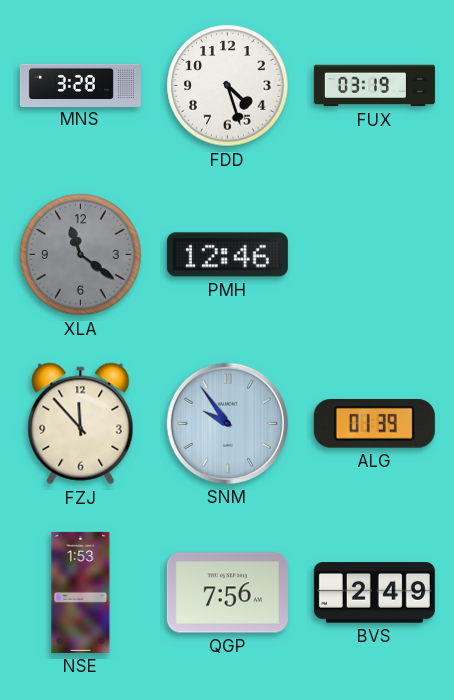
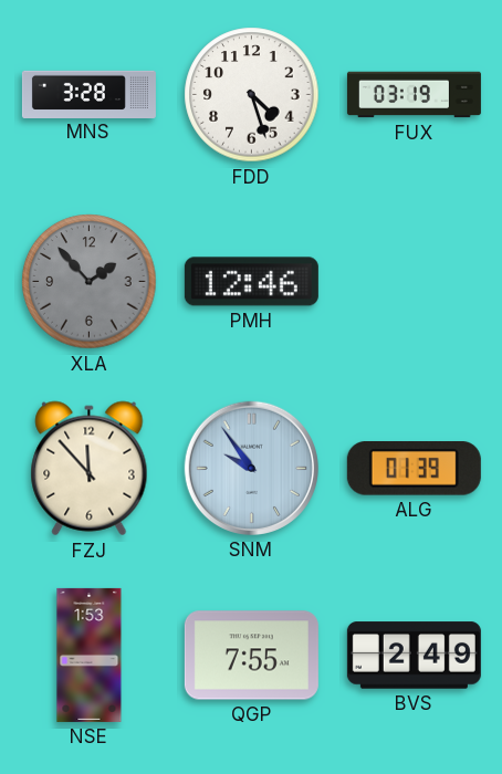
XLA: 11:21 -> 1:53
QGP: 7:56 -> 7:55
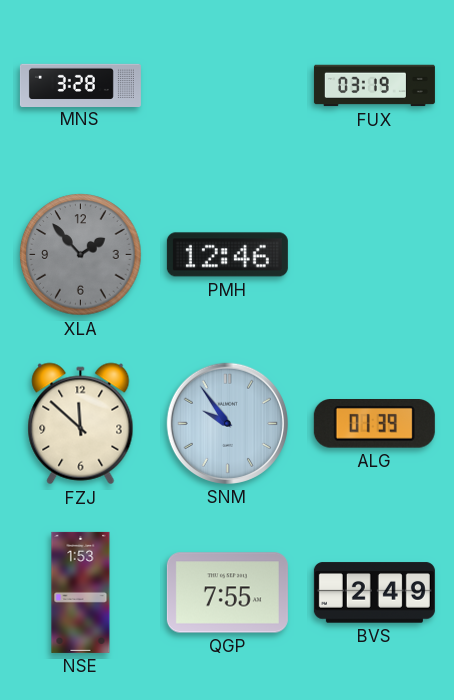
FDD: 4:27 -> none
FZJ: 11:53 -> 11:52
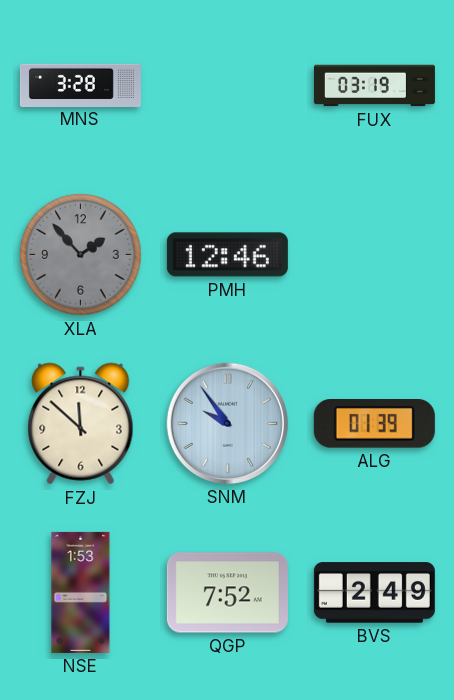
QGP: 7:55 -> 7:52
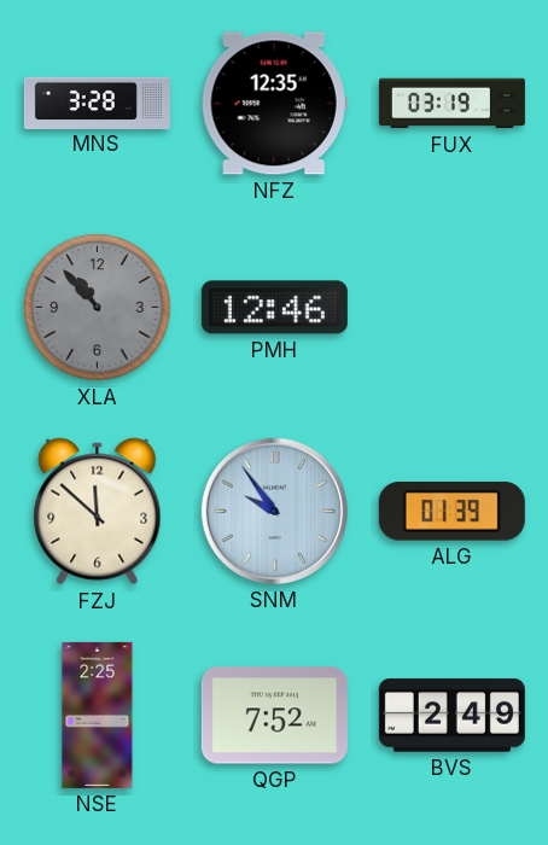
NFZ: none -> 12:35
XLA: 1:53 -> 10:53
NSE: 1:53 -> 2:25
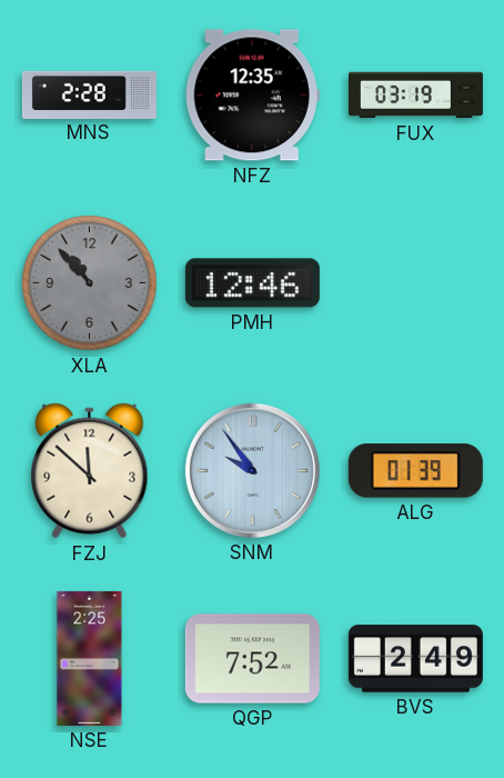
MNS: 3:28 -> 2:28
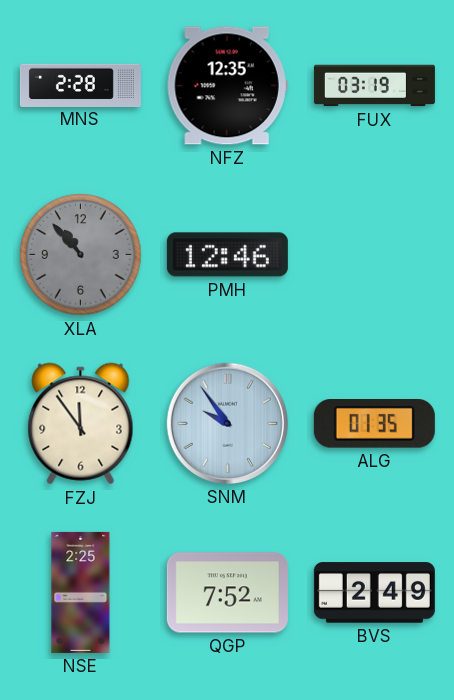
FZJ: 11:52 -> 11:54
ALG: 01:39 -> 01:35
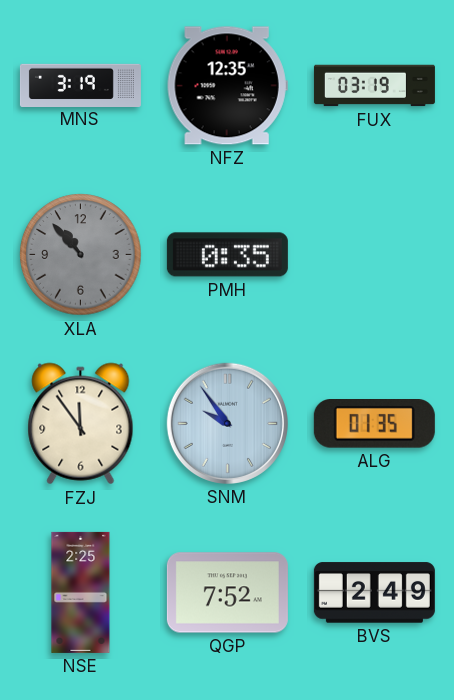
MNS: 2:28 -> 3:19
PMH: 12:46 -> 0:35
